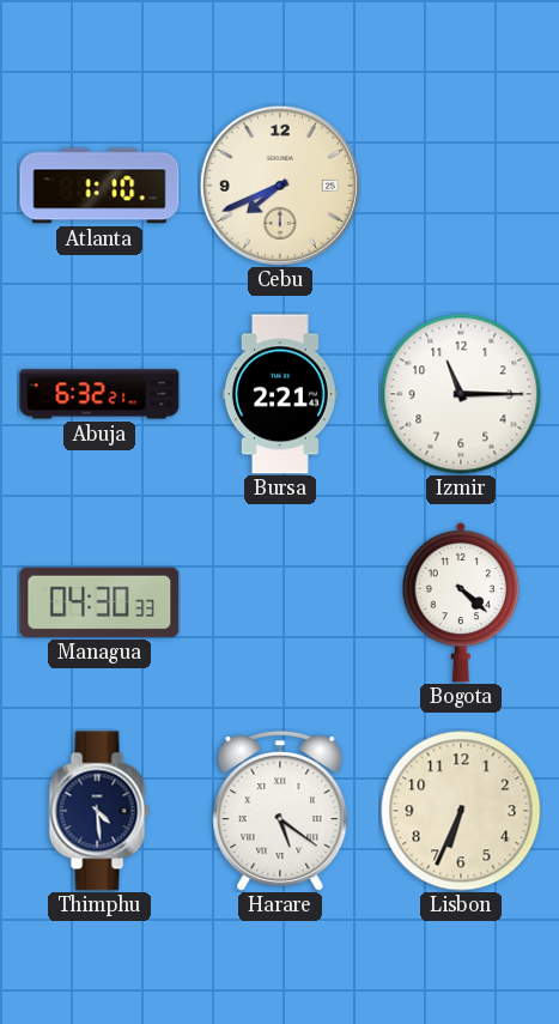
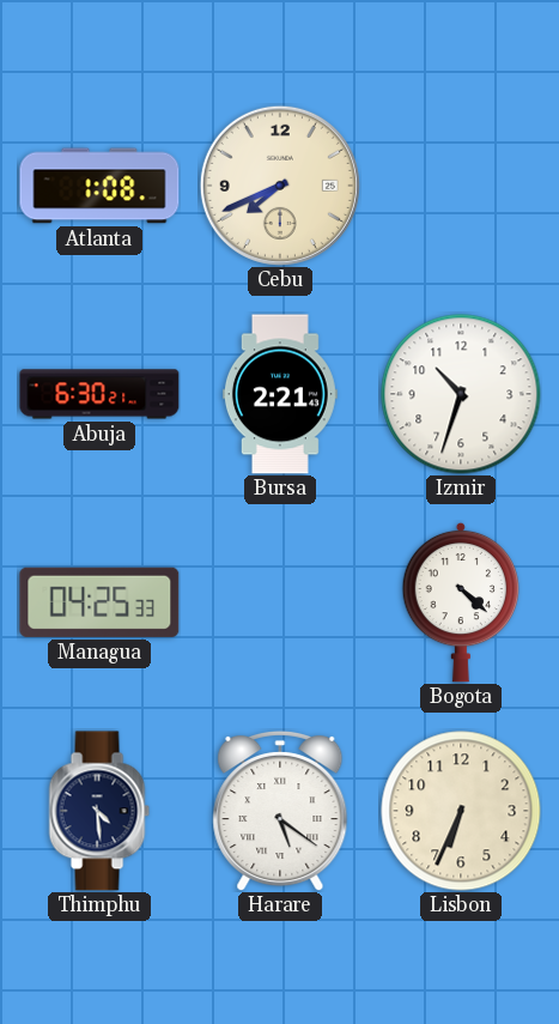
Atlanta: 1:10 -> 1:08
Abuja: 6:32 -> 6:30
Izmir: 11:15 -> 10:33
Managua: 04:30 -> 04:25
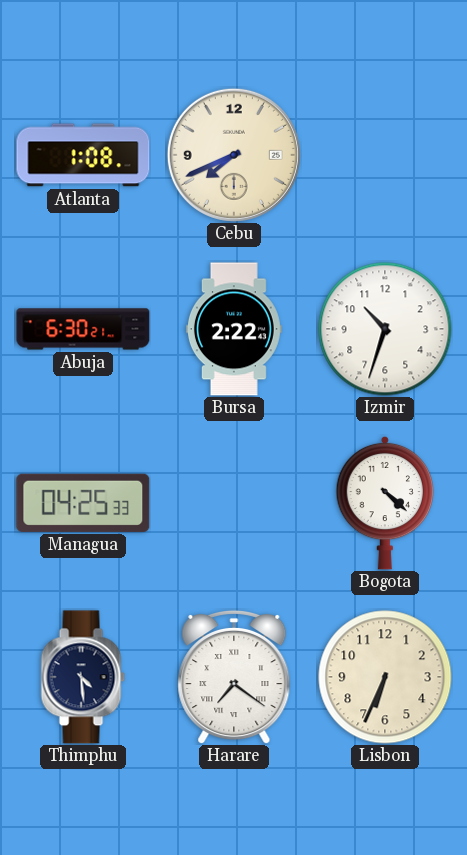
Bursa: 2:21 -> 2:22
Harare: 5:21 -> 7:21
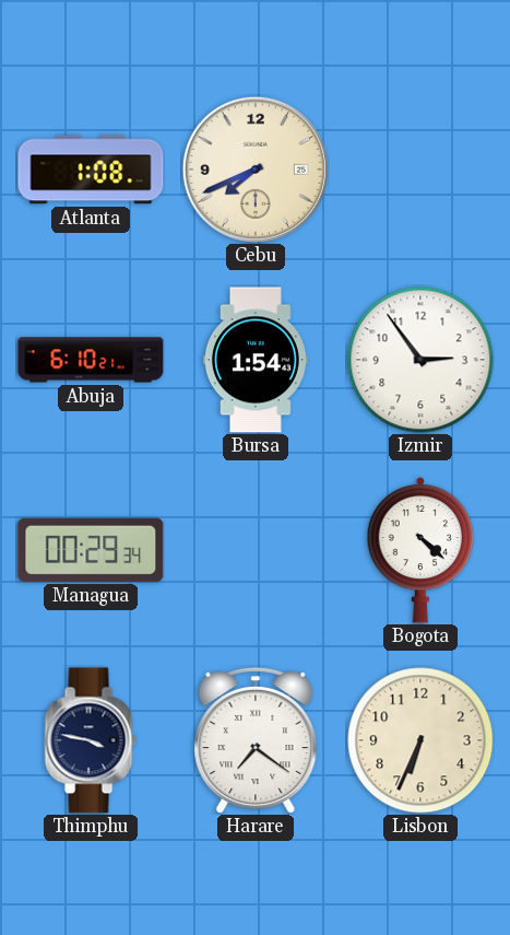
Abuja: 6:30 -> 6:10
Bursa: 2:22 -> 1:54
Izmir: 10:33 -> 2:54
Managua: 04:25 -> 00:29
Thimphu: 4:29 -> 3:47
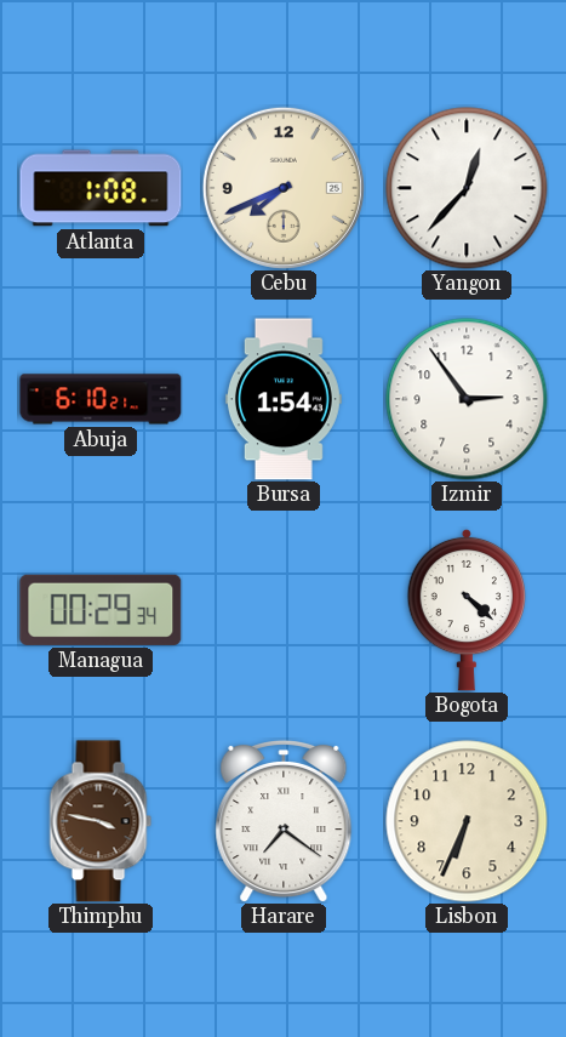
Yangon: none -> 12:37
Thimphu dial: navy -> brown
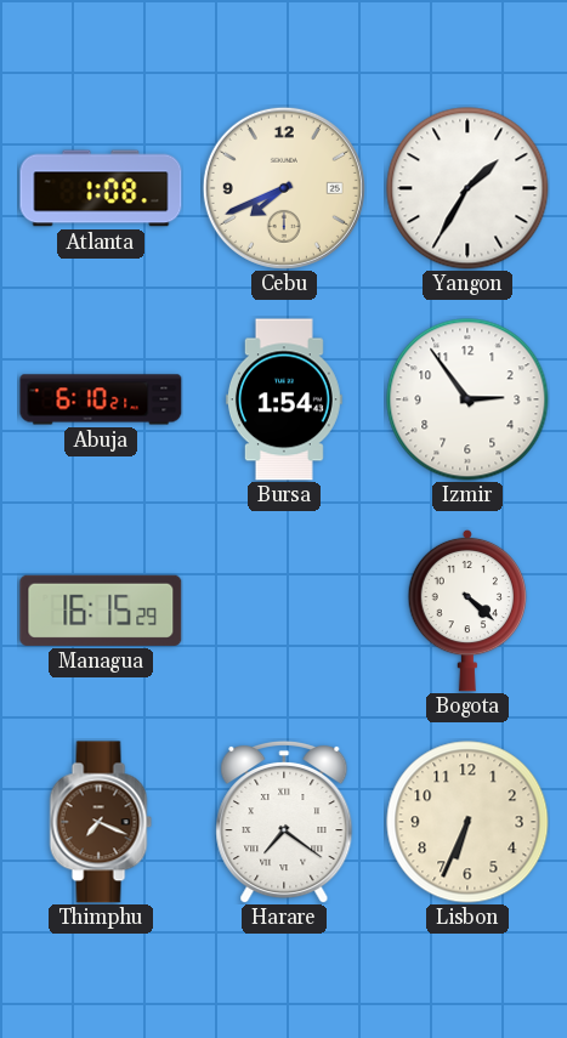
Yangon: 12:37 -> 1:35
Managua: 00:29 -> 16:15
Thimphu: 3:47 -> 7:19
